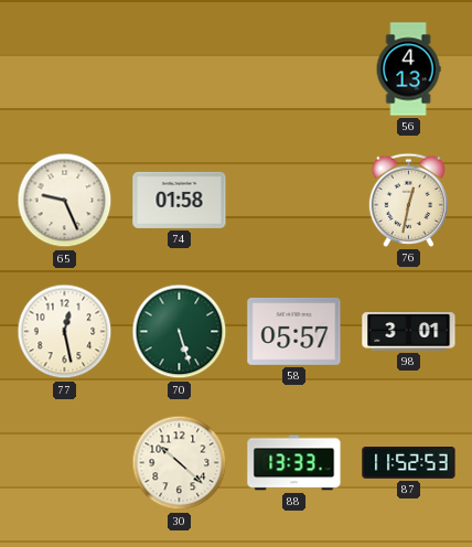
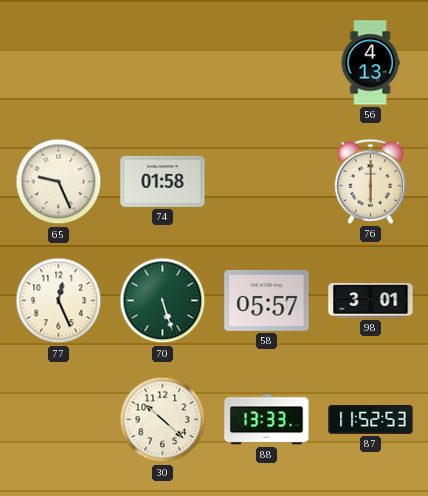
76: 12:32 -> 6:00
77: 12:28 -> 12:26
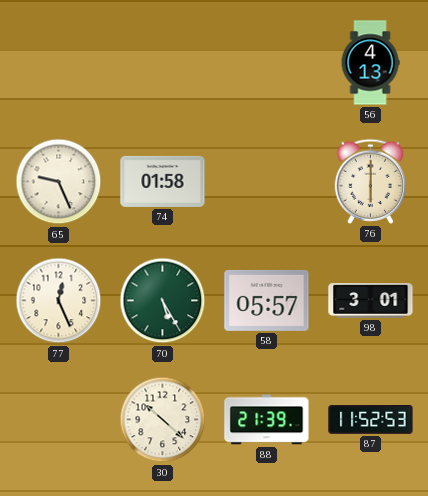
70: 5:27 -> 5:25
88: 13:33 -> 21:39
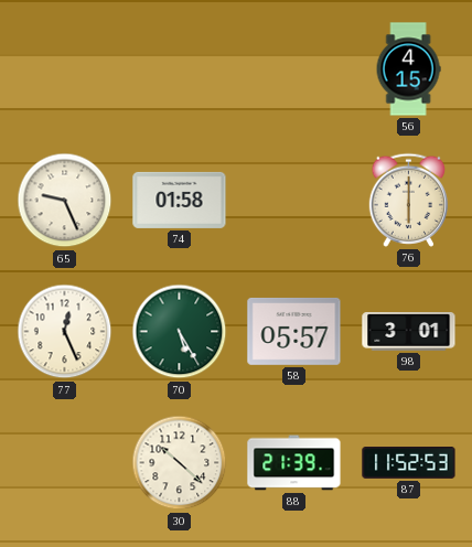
56: 4:13 -> 4:15
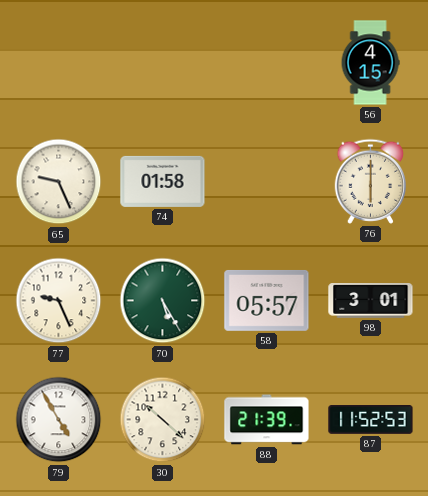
77: 12:26 -> 9:26
79: none -> 4:55
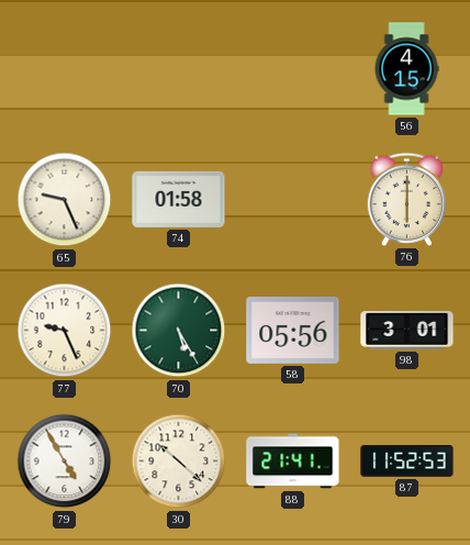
58: 05:57 -> 05:56
88: 21:39 -> 21:41
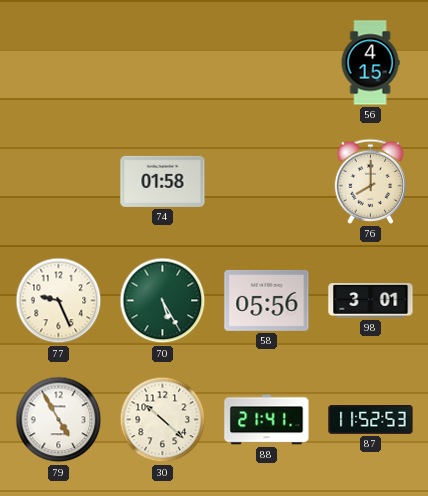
65: 9:26 -> none
76: 6:00 -> 8:00
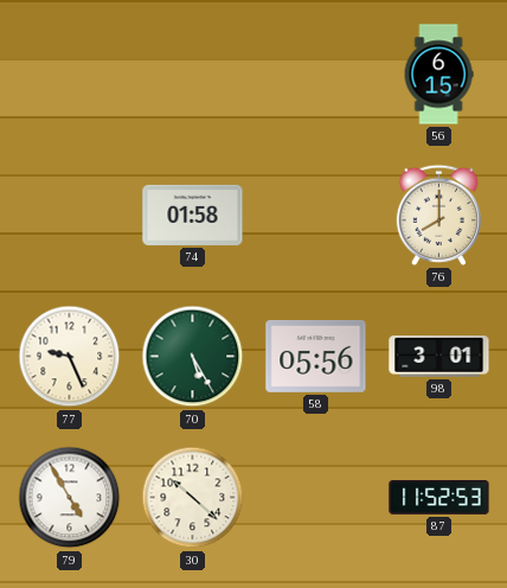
56: 4:15 -> 6:15
88: 21:41 -> none
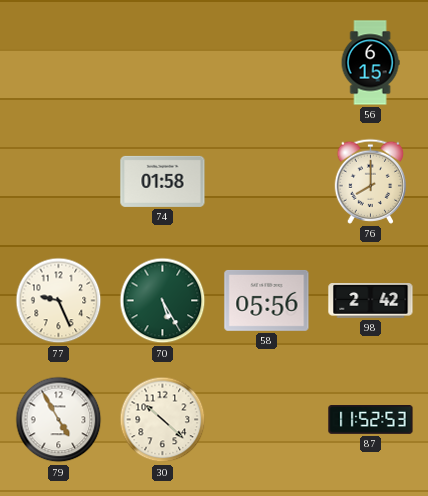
98: 3:01 -> 2:42
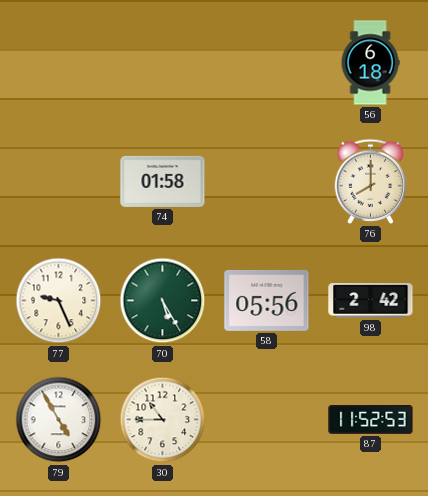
56: 6:15 -> 6:18
30: 10:22 -> 10:45
